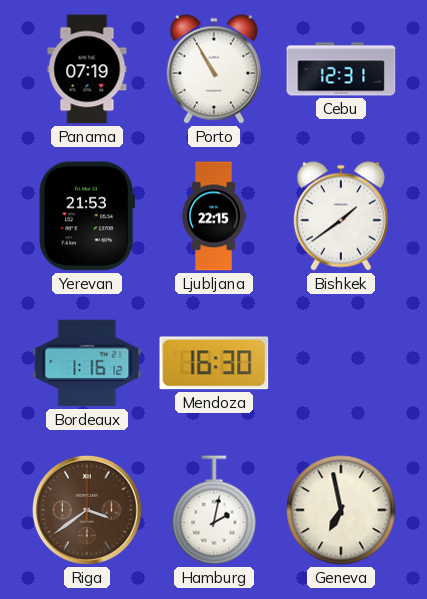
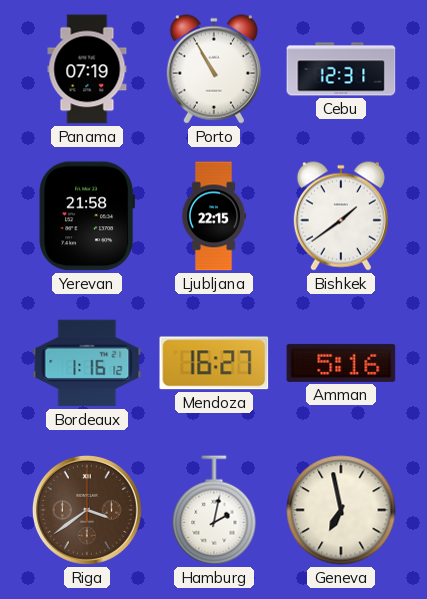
Yerevan: 21:53 -> 21:58
Mendoza: 16:30 -> 16:27
Amman: none -> 5:16
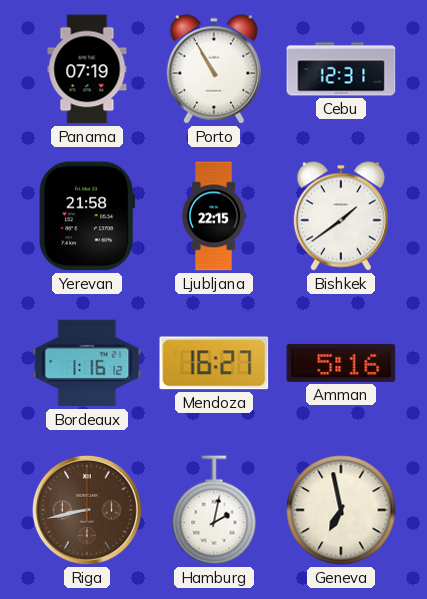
Riga: 3:39 -> 8:43
